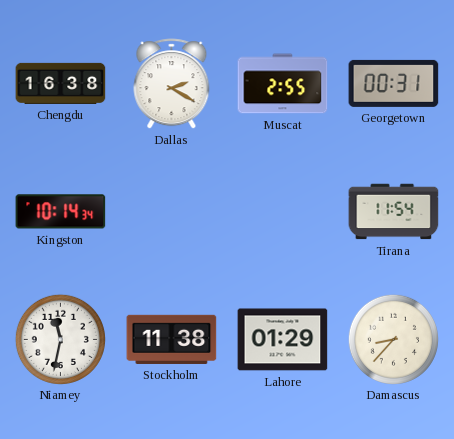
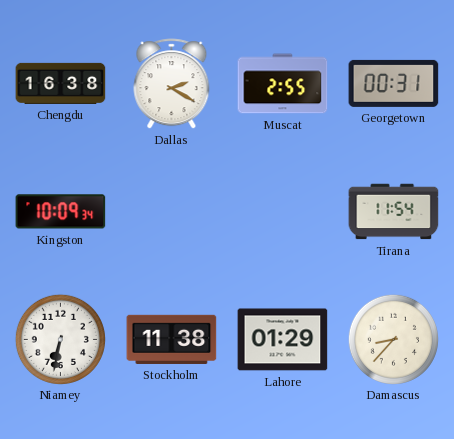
Kingston: 10:14 -> 10:09
Niamey: 11:32 -> 6:32
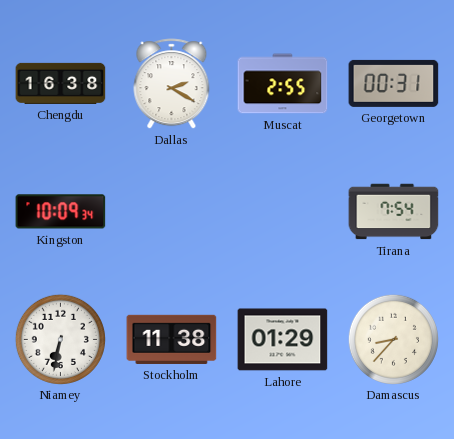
Tirana: 11:54 -> 7:54
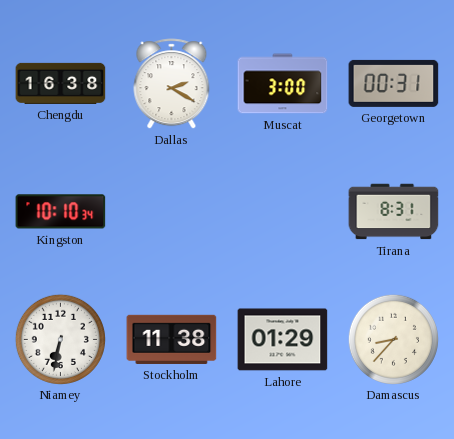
Muscat: 2:55 -> 3:00
Kingston: 10:09 -> 10:10
Tirana: 7:54 -> 8:31
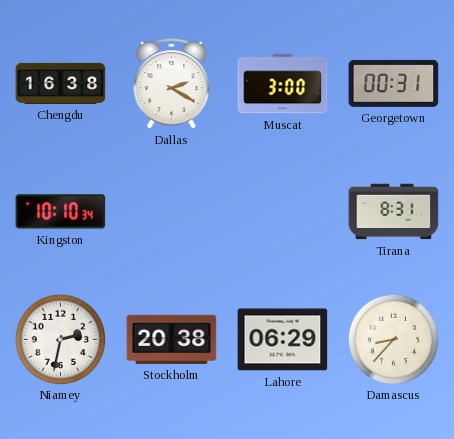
Niamey: 6:32 -> 2:32
Stockholm: 11:38 -> 20:38
Lahore: 01:29 -> 06:29
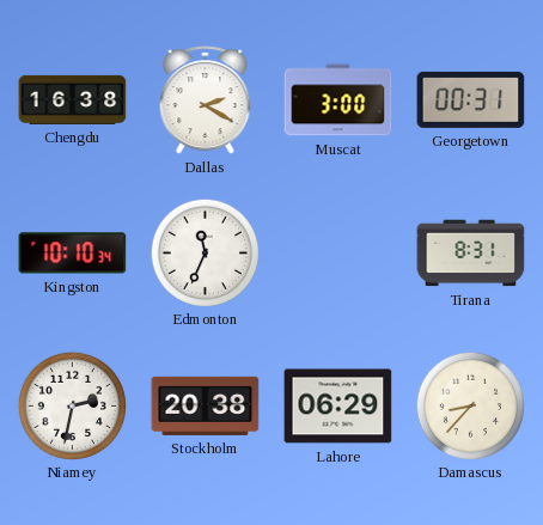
Edmonton: none -> 11:34
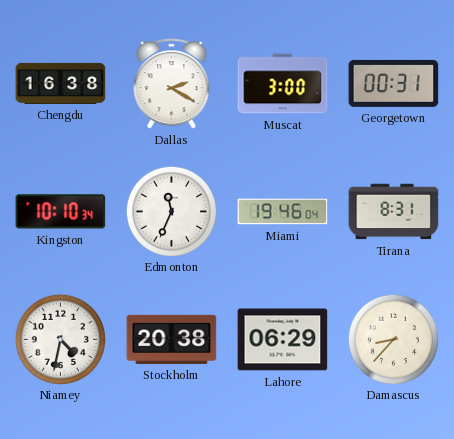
Miami: none -> 19:46
Niamey: 2:32 -> 4:32
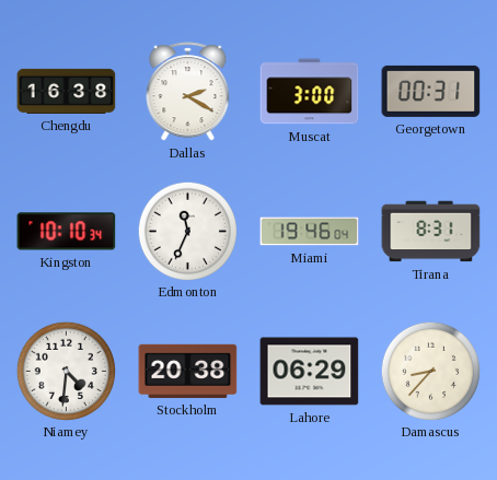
Niamey: 4:32 -> 4:31
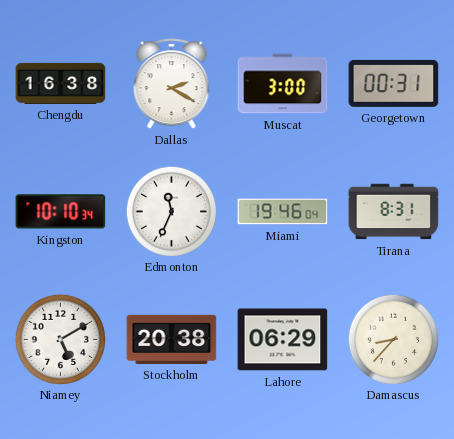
Niamey: 4:31 -> 5:10
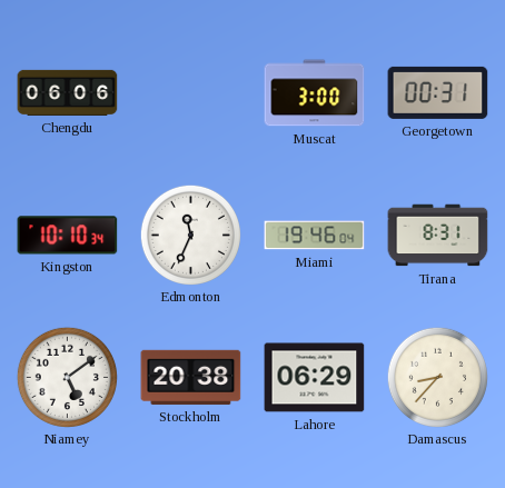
Chengdu: 16:38 -> 06:06
Dallas: 2:20 -> none
Niamey: 5:10 -> 5:09
